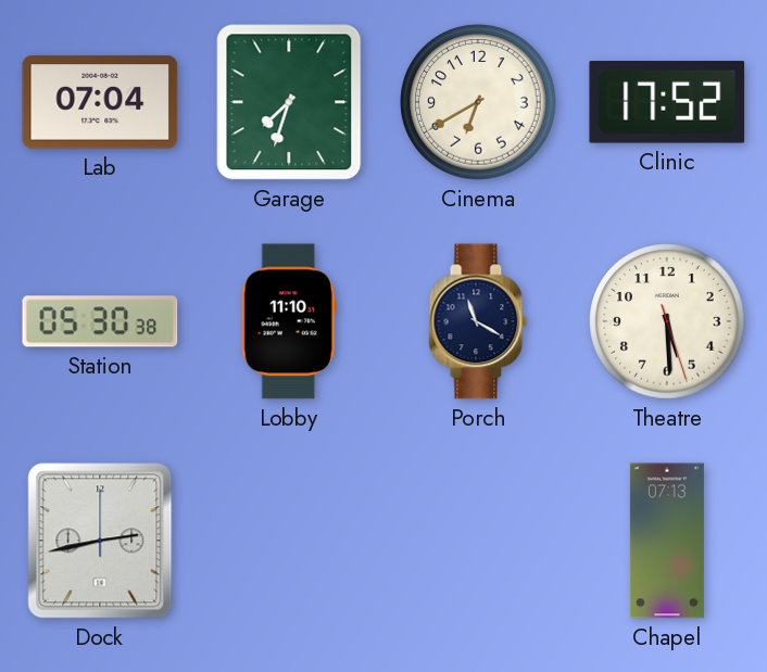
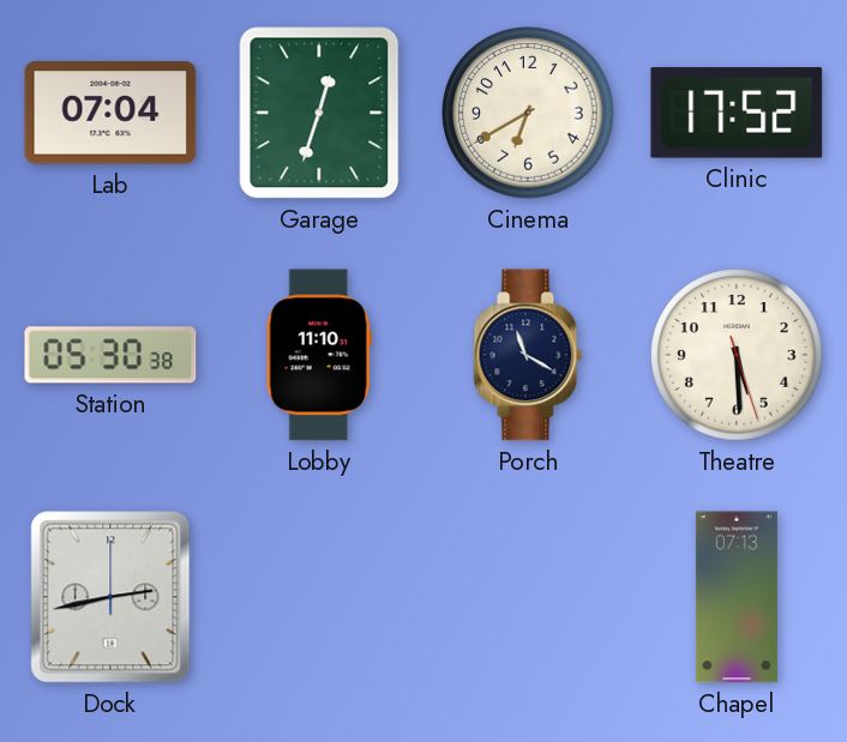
Garage: 7:33 -> 12:33
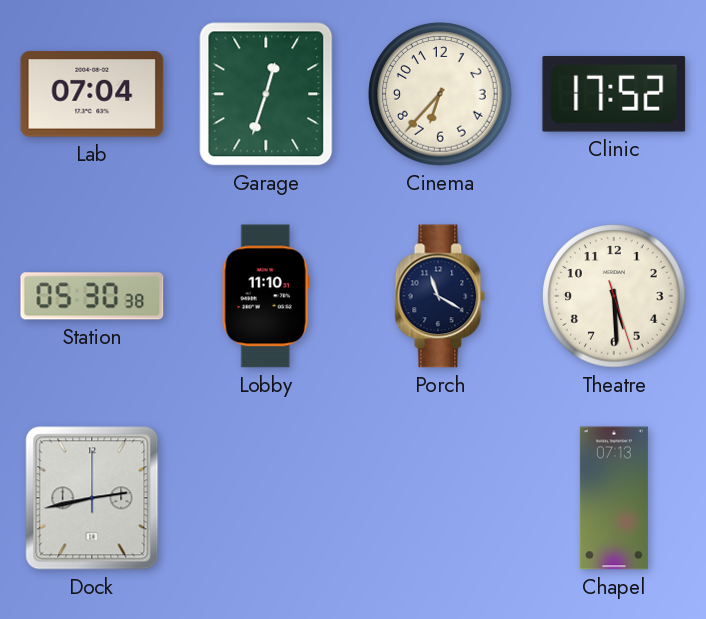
Cinema: 6:40 -> 6:37
